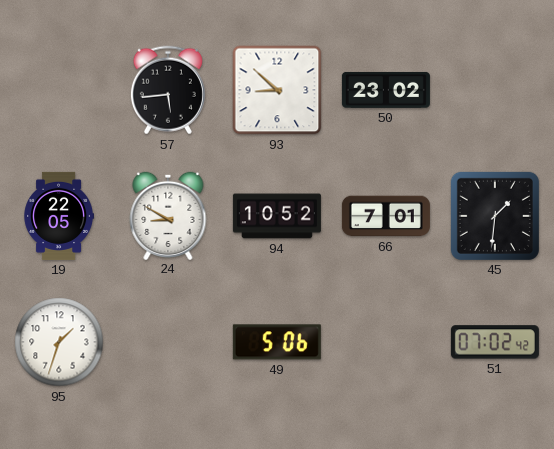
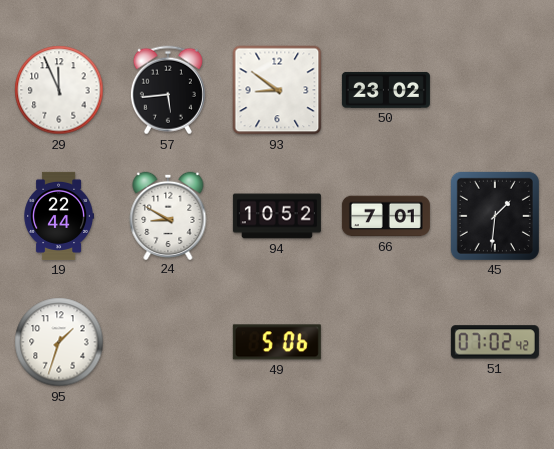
29: none -> 11:56
93: 8:52 -> 8:51
19: 22:05 -> 22:44
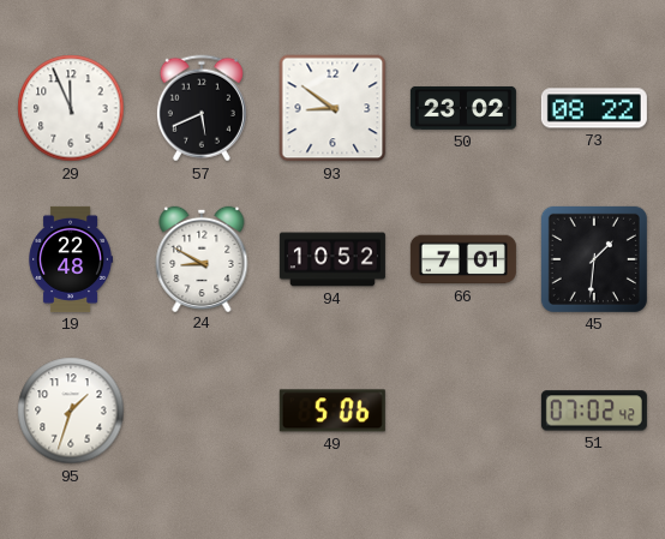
57: 5:44 -> 5:41
73: none -> 08:22
19: 22:44 -> 22:48
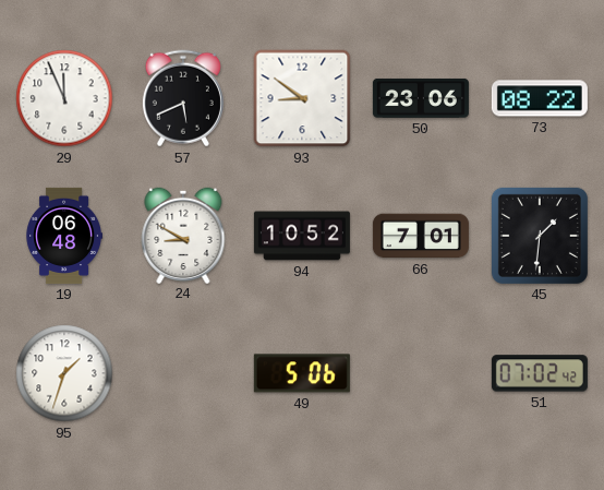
50: 23:02 -> 23:06
19: 22:48 -> 06:48
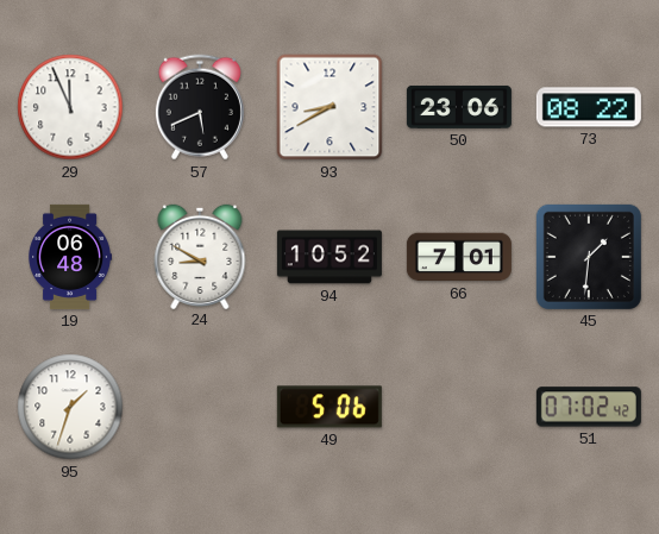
93: 8:51 -> 8:40
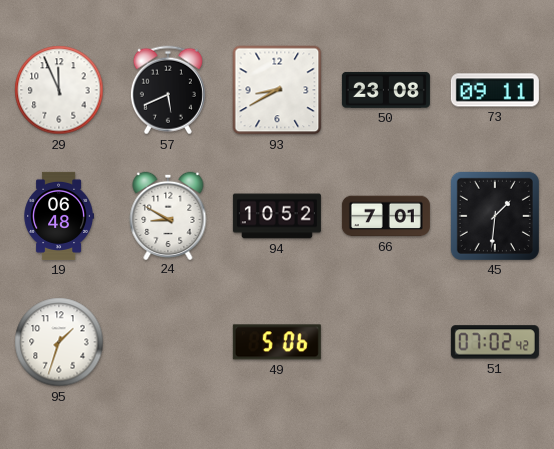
50: 23:06 -> 23:08
73: 08:22 -> 09:11
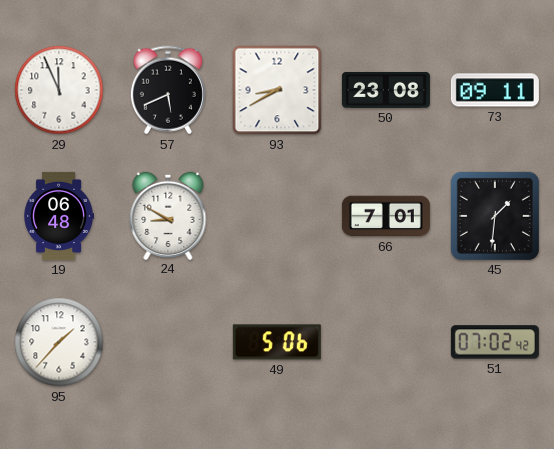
94: 10:52 -> none
95: 1:33 -> 1:37
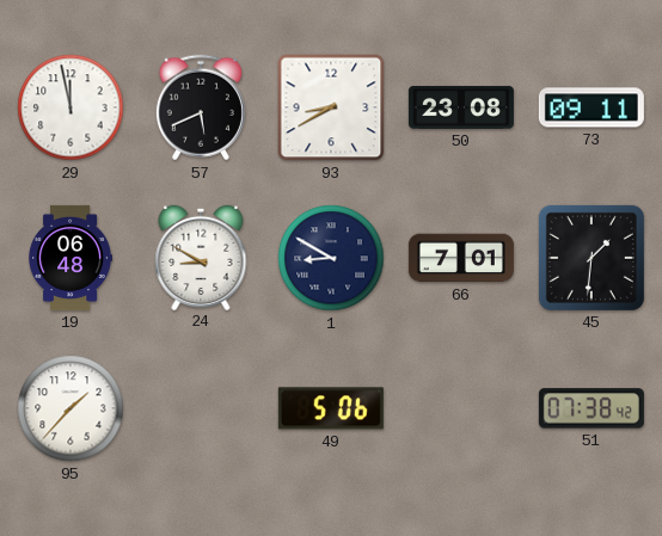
29: 11:56 -> 11:58
1: none -> 8:50
51: 07:02 -> 07:38
